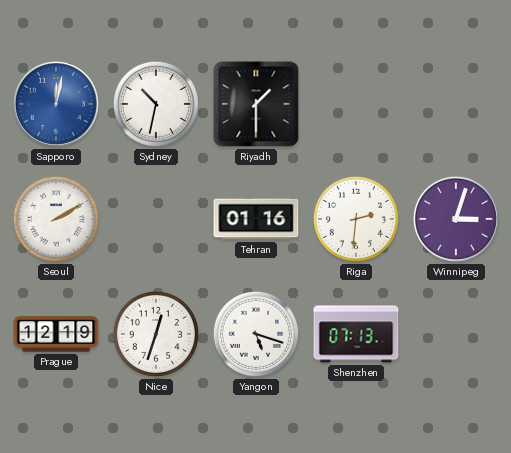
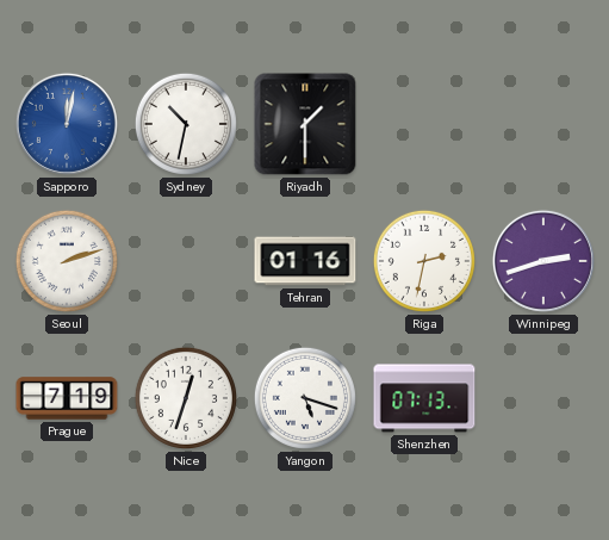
Seoul: 2:10 -> 2:12
Riga: 2:31 -> 2:32
Winnipeg: 3:03 -> 2:42
Prague: 12:19 -> 7:19
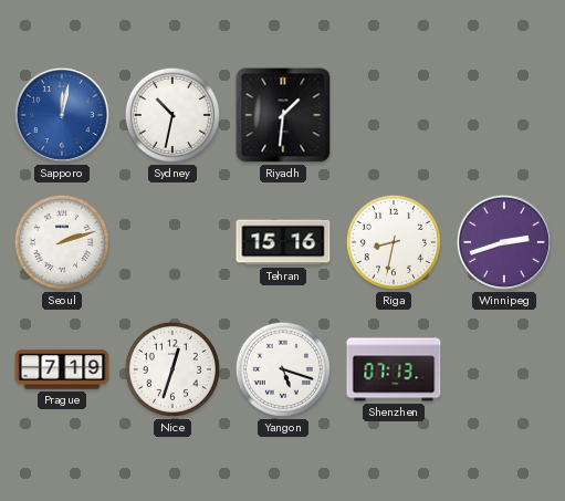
Riyadh: 1:30 -> 1:31
Tehran: 01:16 -> 15:16
Riga: 2:32 -> 8:32
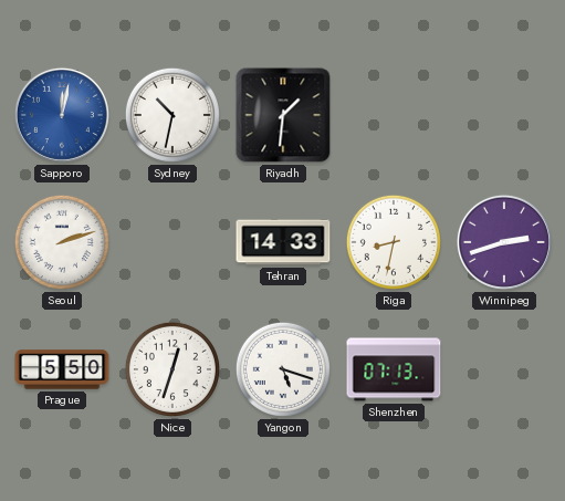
Tehran: 15:16 -> 14:33
Prague: 7:19 -> 5:50
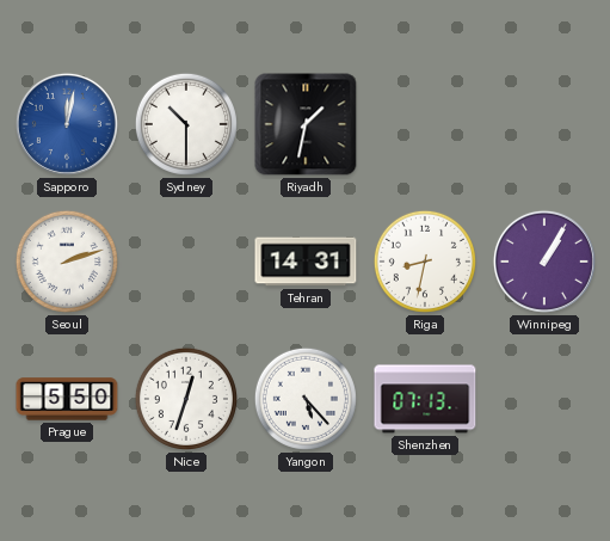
Sydney: 10:32 -> 10:30
Riyadh: 1:31 -> 1:32
Tehran: 14:33 -> 14:31
Winnipeg: 2:42 -> 1:05
Yangon: 5:18 -> 5:23
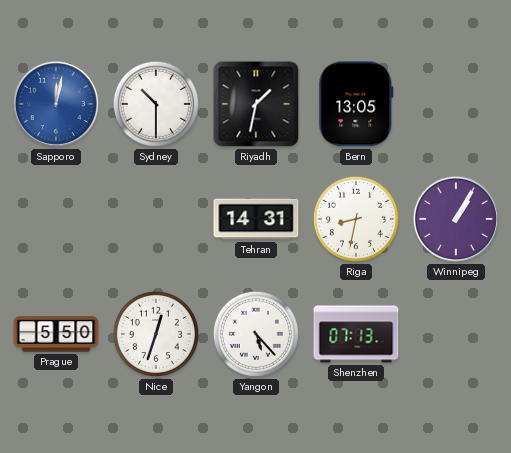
Bern: none -> 13:05
Seoul: 2:12 -> none
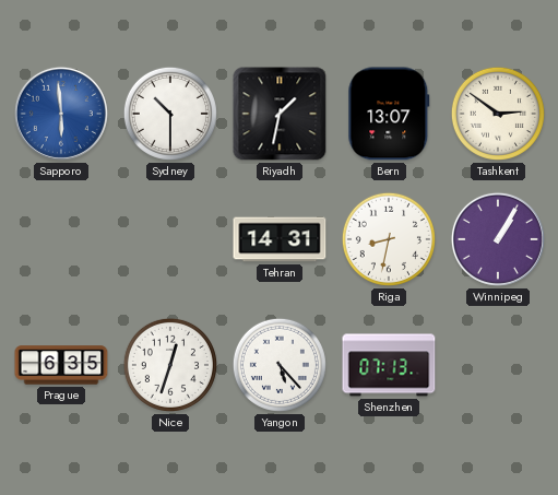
Sapporo: 12:02 -> 5:59
Bern: 13:05 -> 13:07
Tashkent: none -> 2:51
Prague: 5:50 -> 6:35
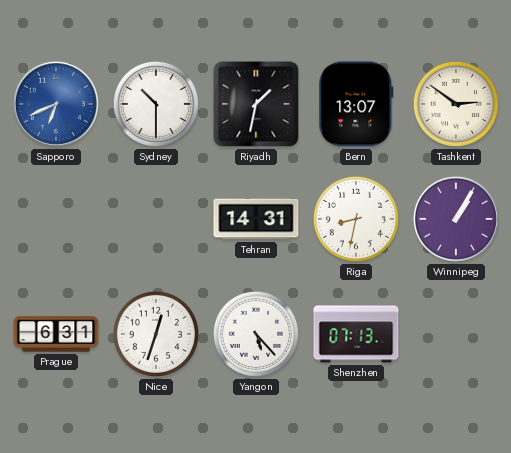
Sapporo: 5:59 -> 6:41
Prague: 6:35 -> 6:31
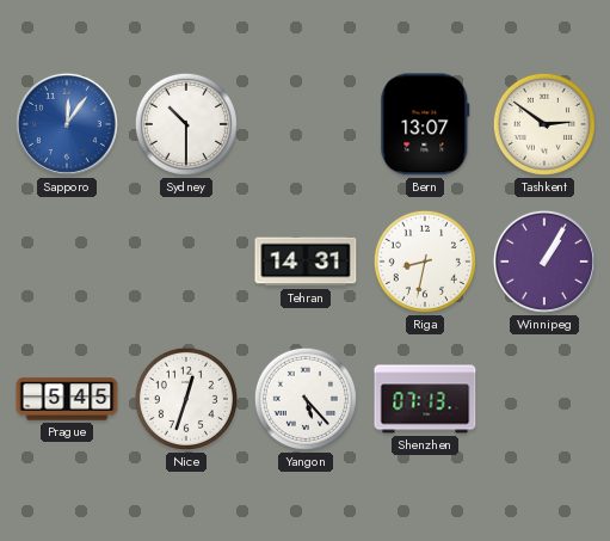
Sapporo: 6:41 -> 12:06
Riyadh: 1:32 -> none
Prague: 6:31 -> 5:45
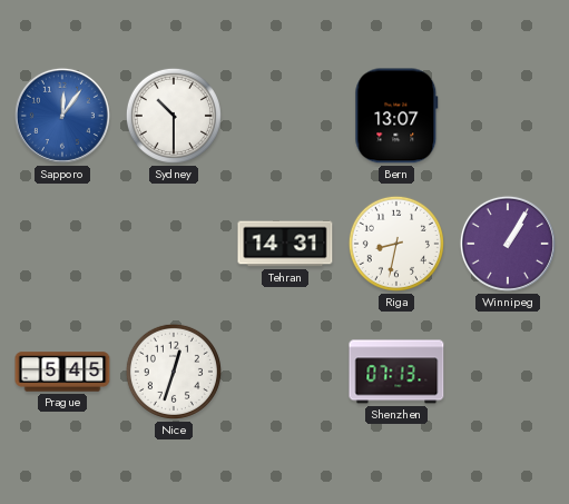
Tashkent: 2:51 -> none
Yangon: 5:23 -> none
